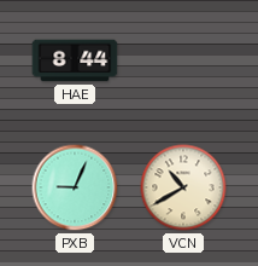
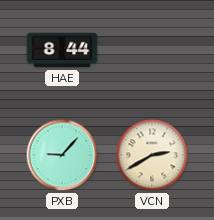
PXB: 9:04 -> 9:07
VCN: 10:40 -> 2:40
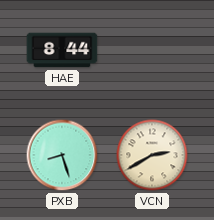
PXB: 9:07 -> 8:27
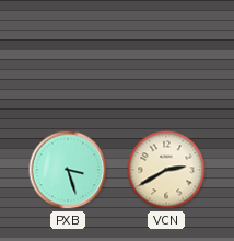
HAE: 8:44 -> none
PXB: 8:27 -> 3:27
